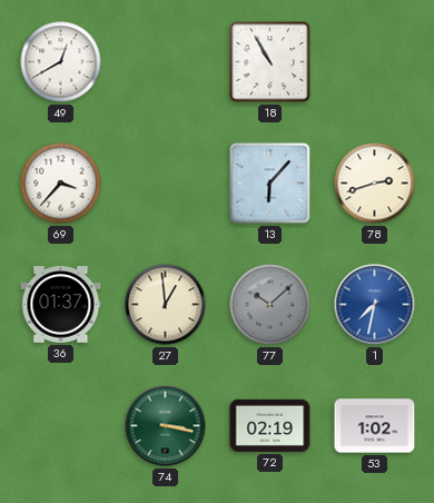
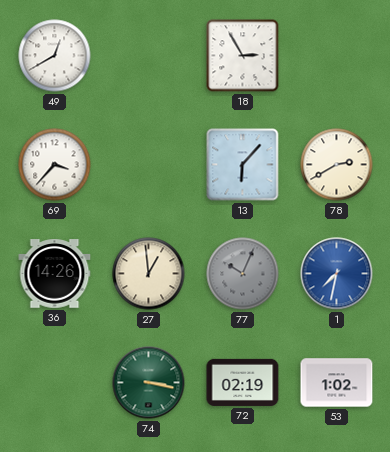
18: 10:55 -> 2:55
78: 2:42 -> 2:40
36: 01:37 -> 14:26
77: 10:08 -> 10:04
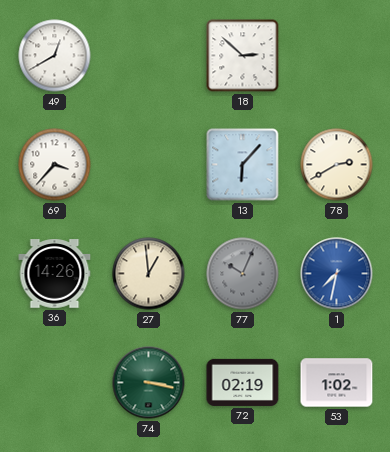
18: 2:55 -> 2:52
